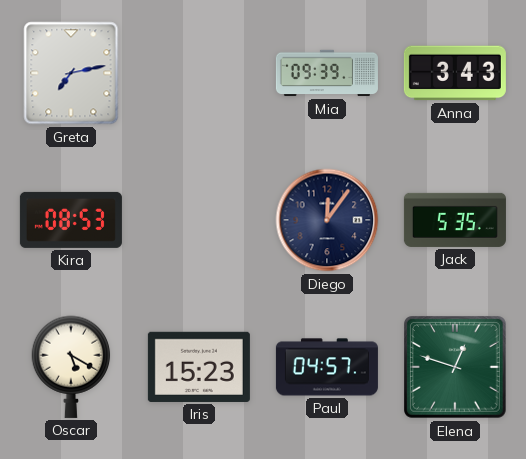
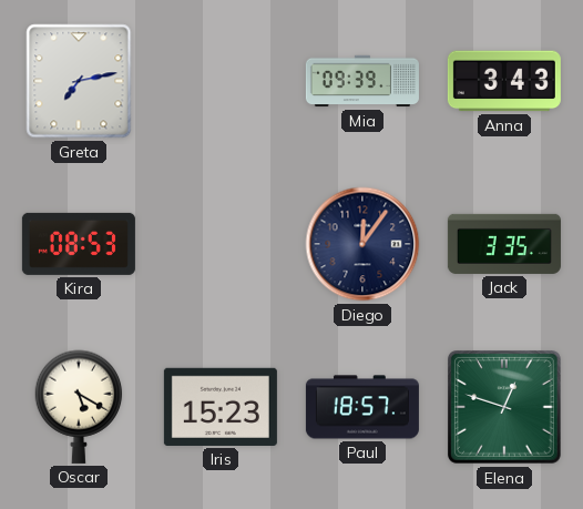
Jack: 5:35 -> 3:35
Paul: 04:57 -> 18:57
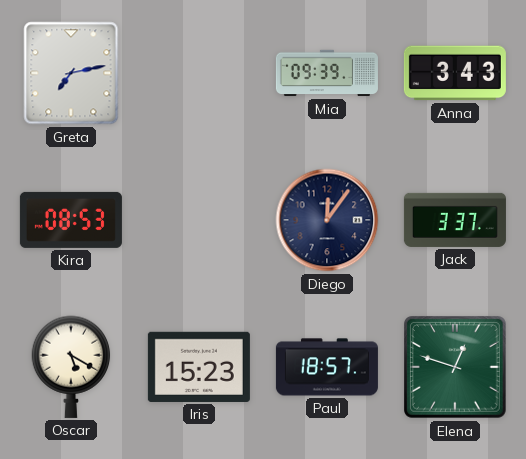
Jack: 3:35 -> 3:37
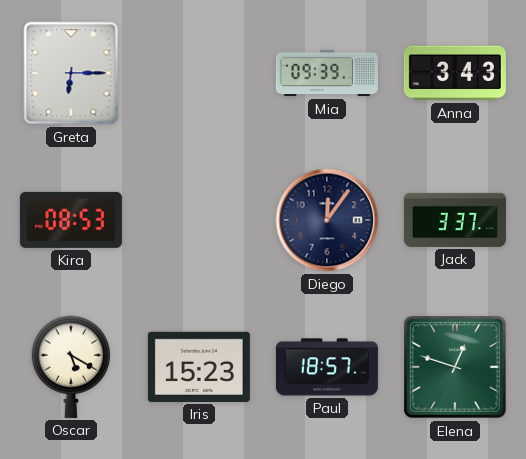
Greta: 7:13 -> 6:15
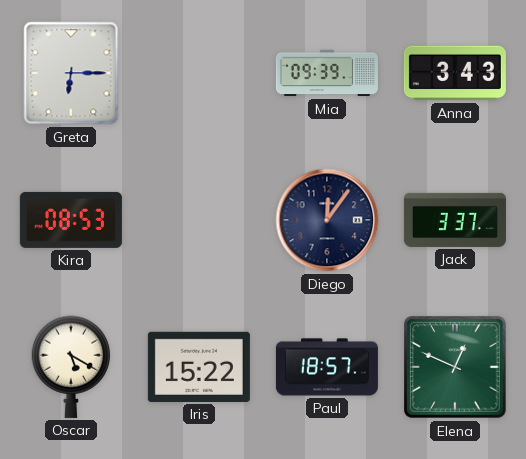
Iris: 15:23 -> 15:22
Elena: 12:48 -> 12:49
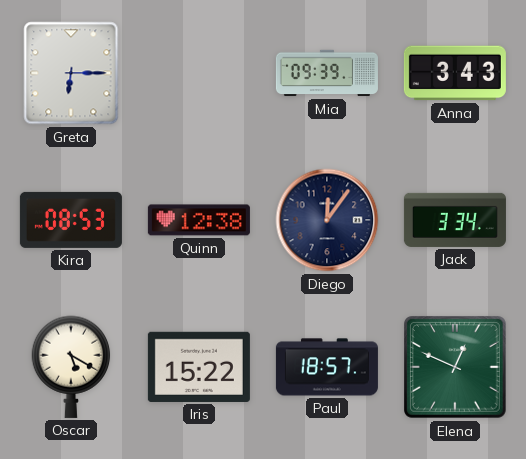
Quinn: none -> 12:38
Jack: 3:37 -> 3:34
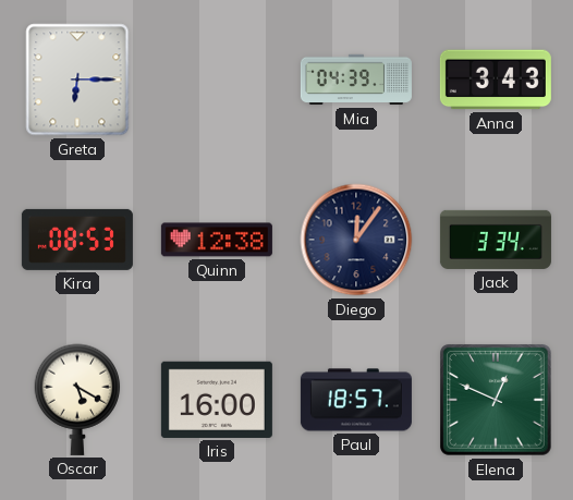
Mia: 09:39 -> 04:39
Iris: 15:22 -> 16:00
